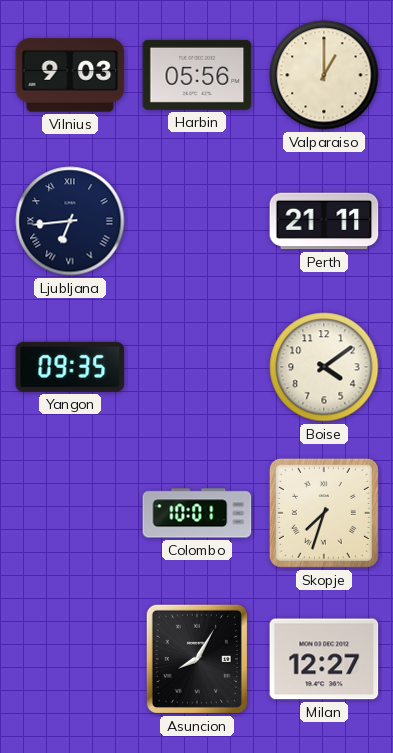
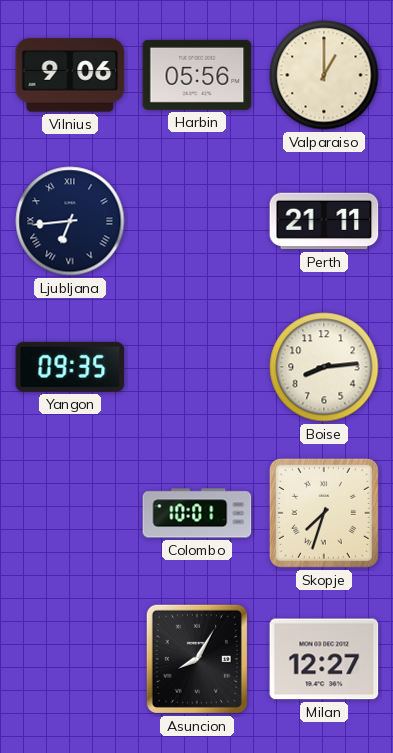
Vilnius: 9:03 -> 9:06
Boise: 4:09 -> 8:14
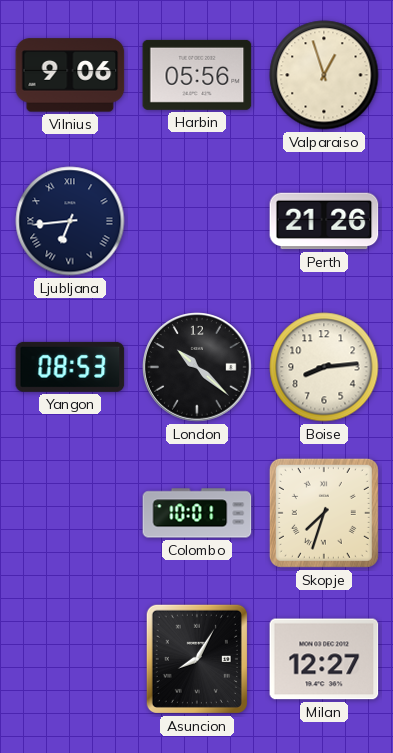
Valparaiso: 1:00 -> 12:57
Perth: 21:11 -> 21:26
Yangon: 09:35 -> 08:53
London: none -> 10:22
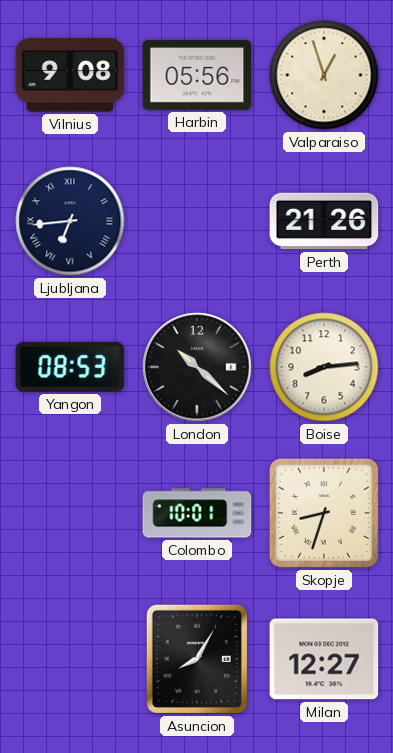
Vilnius: 9:06 -> 9:08
Skopje: 7:33 -> 8:33
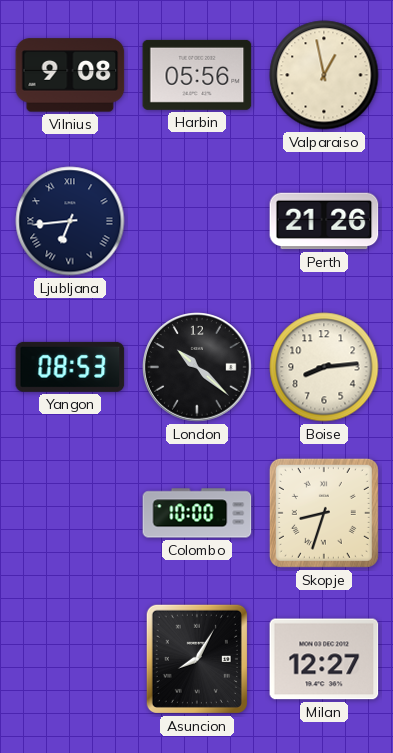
Valparaiso: 12:57 -> 12:58
Colombo: 10:01 -> 10:00
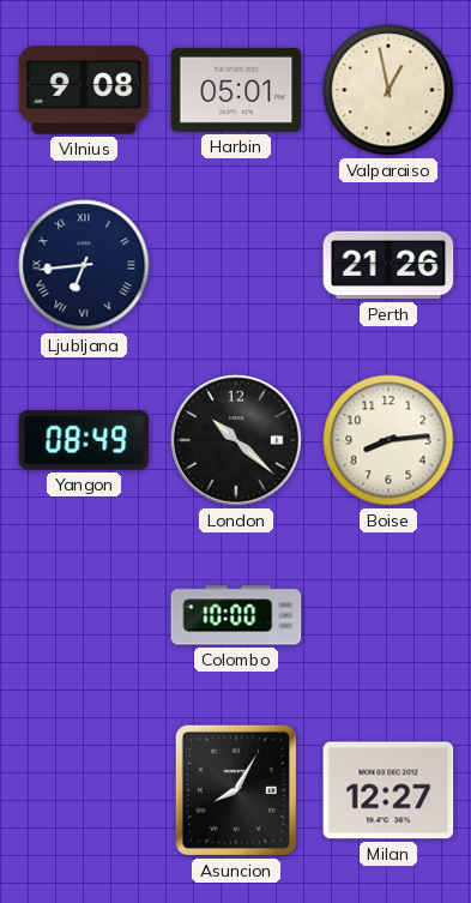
Harbin: 05:56 -> 05:01
Yangon: 08:53 -> 08:49
Skopje: 8:33 -> none
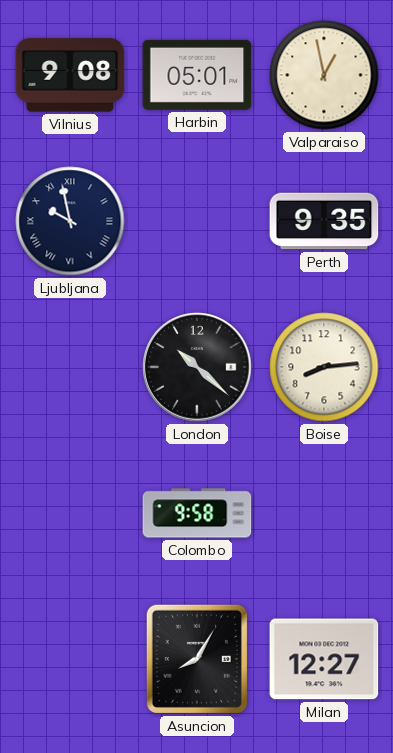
Ljubljana: 6:44 -> 9:58
Perth: 21:26 -> 9:35
Yangon: 08:49 -> none
Colombo: 10:00 -> 9:58
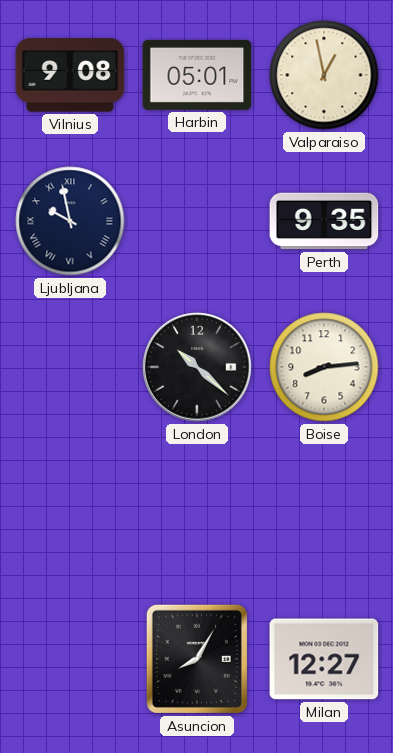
Colombo: 9:58 -> none
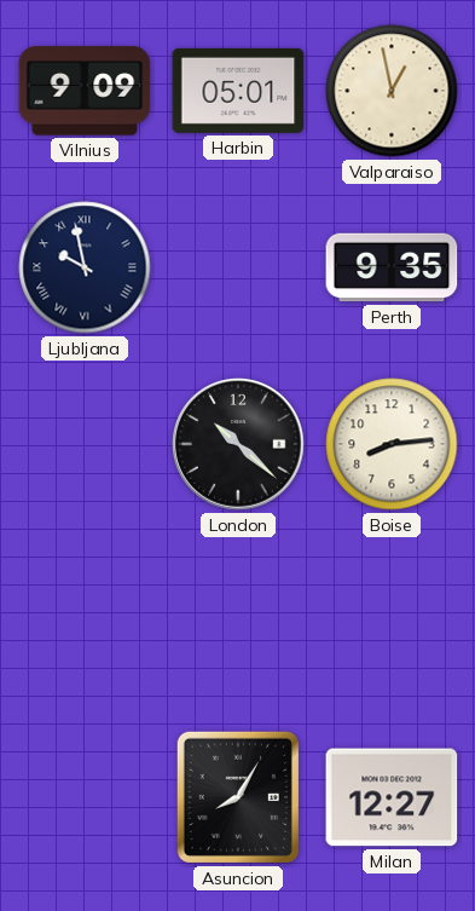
Vilnius: 9:08 -> 9:09
